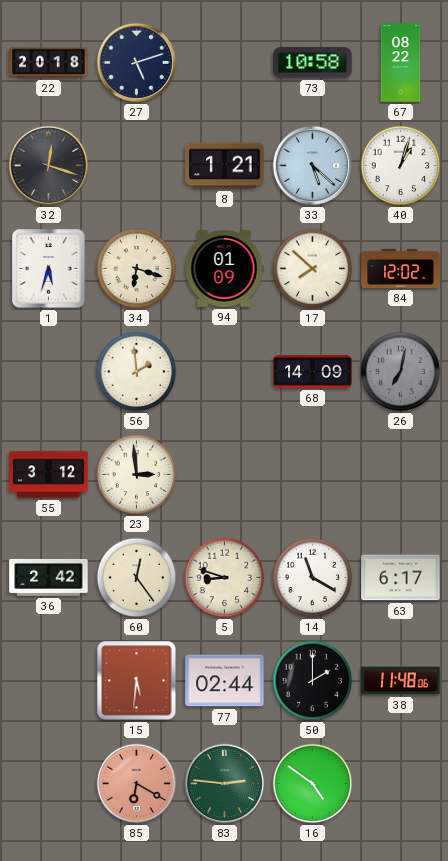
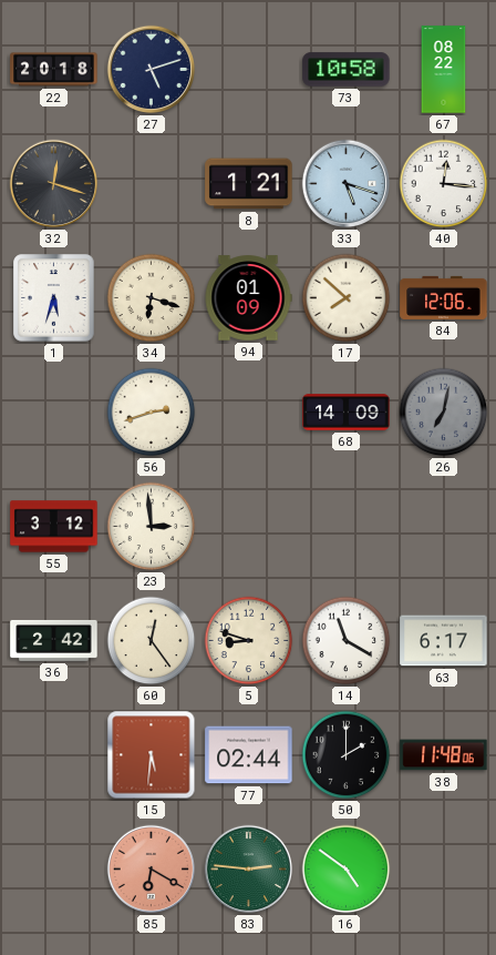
33: 5:22 -> 5:18
40: 1:03 -> 12:16
84: 12:02 -> 12:06
56: 1:59 -> 2:42
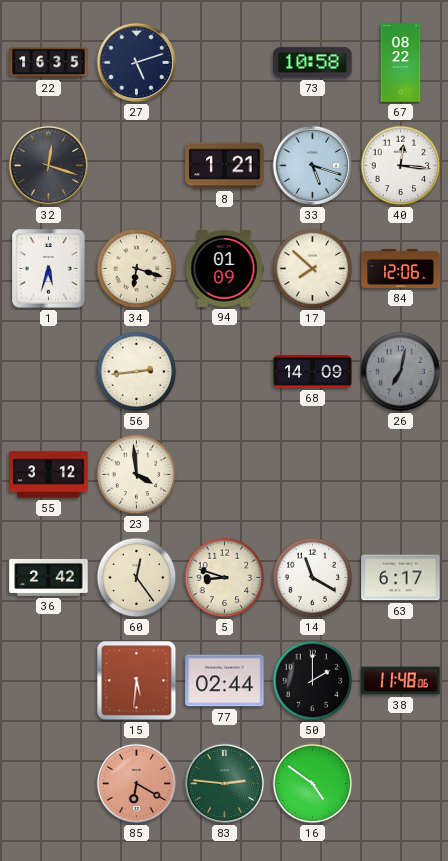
22: 20:18 -> 16:35
56: 2:42 -> 2:44
23: 2:59 -> 3:59
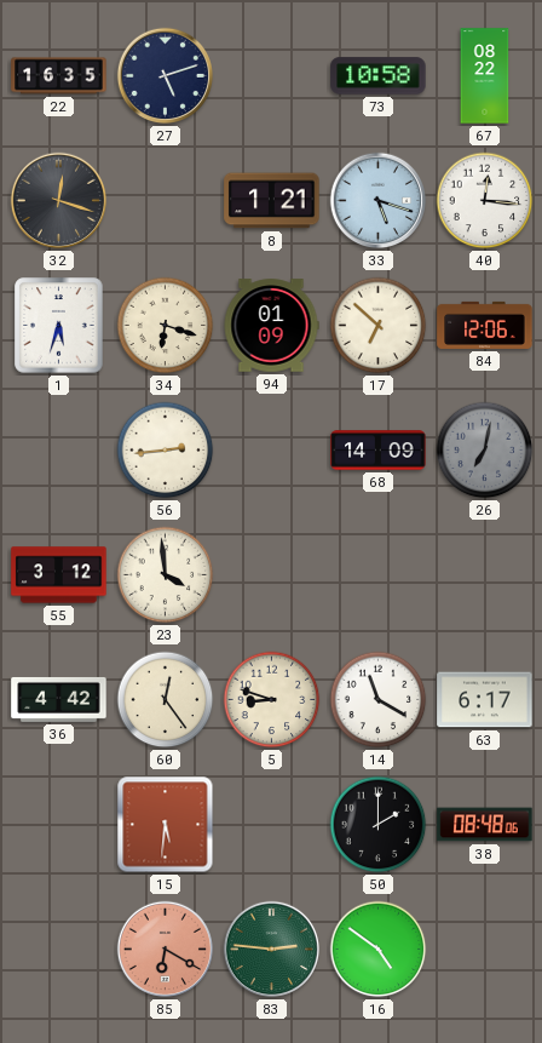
17: 7:52 -> 6:52
36: 2:42 -> 4:42
77: 02:44 -> none
38: 11:48 -> 08:48
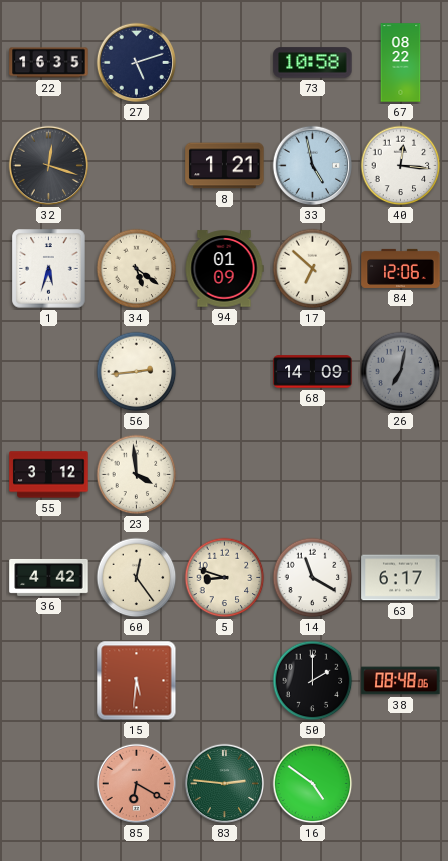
33: 5:18 -> 4:58
34: 6:18 -> 5:21
